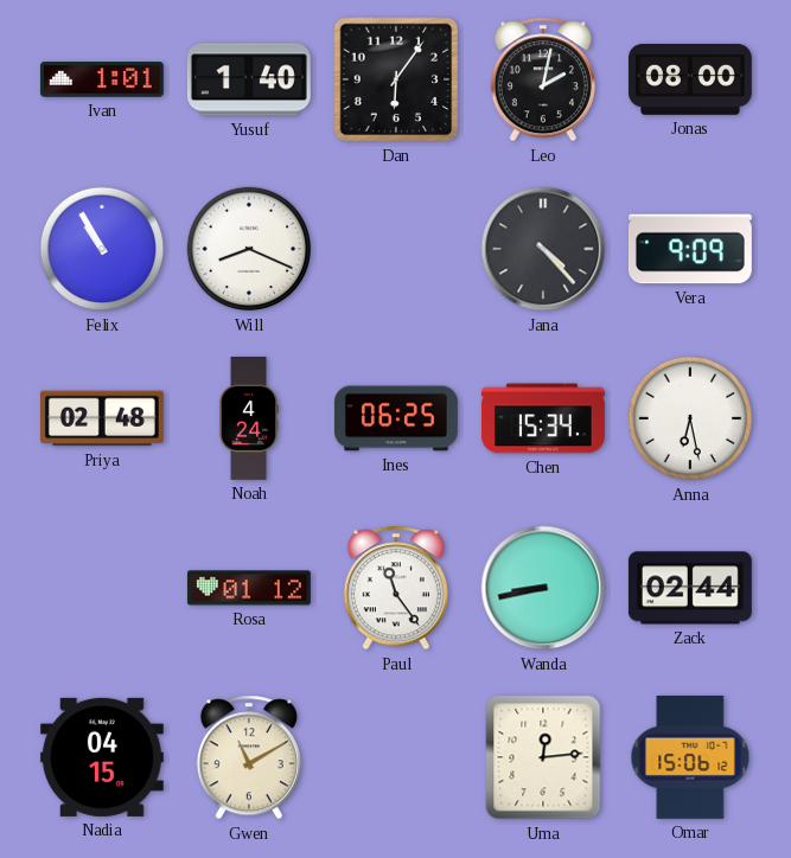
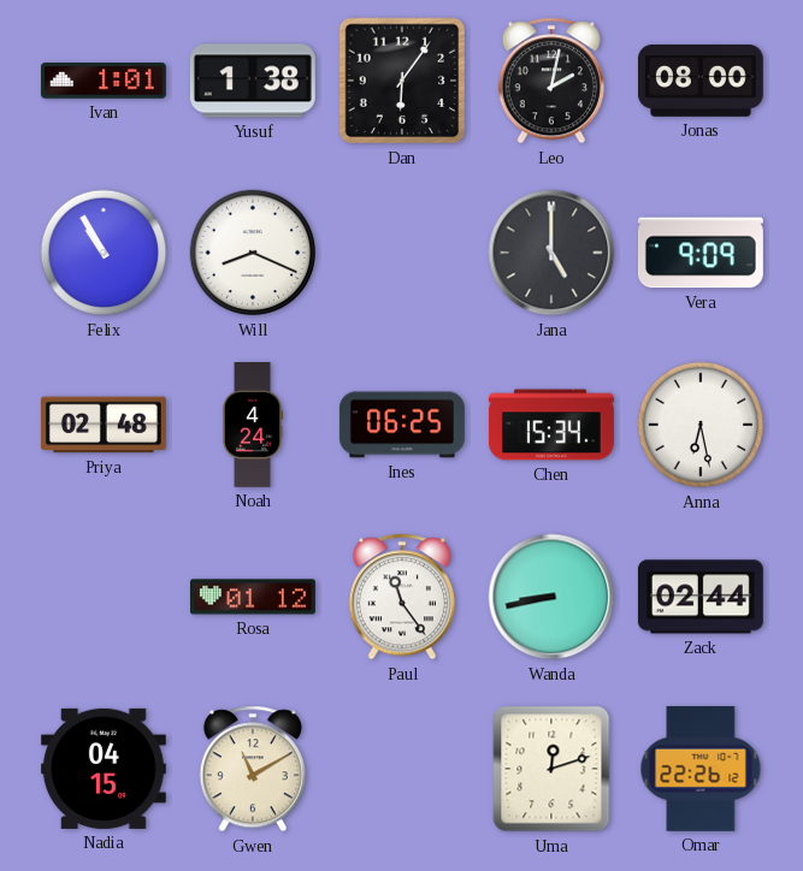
Yusuf: 1:40 -> 1:38
Jana: 4:23 -> 5:00
Uma: 12:14 -> 12:12
Omar: 15:06 -> 22:26
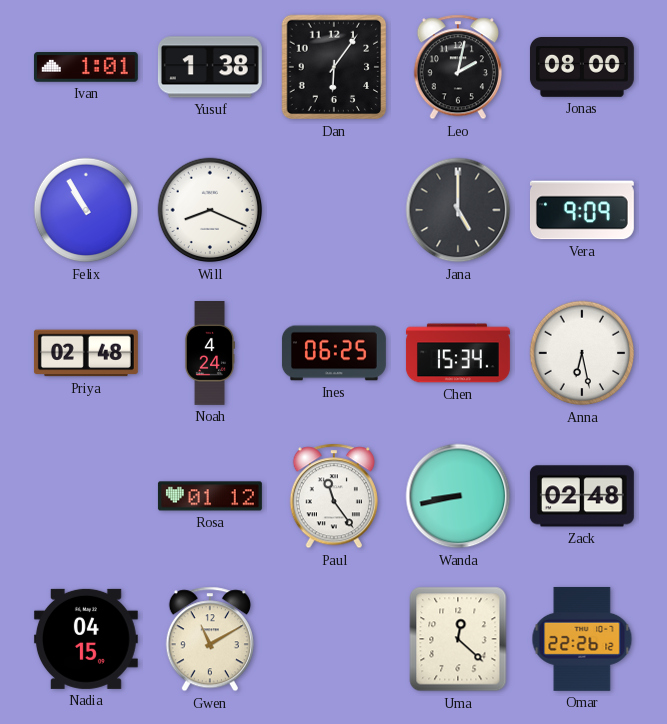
Zack: 02:44 -> 02:48
Uma: 12:12 -> 12:22
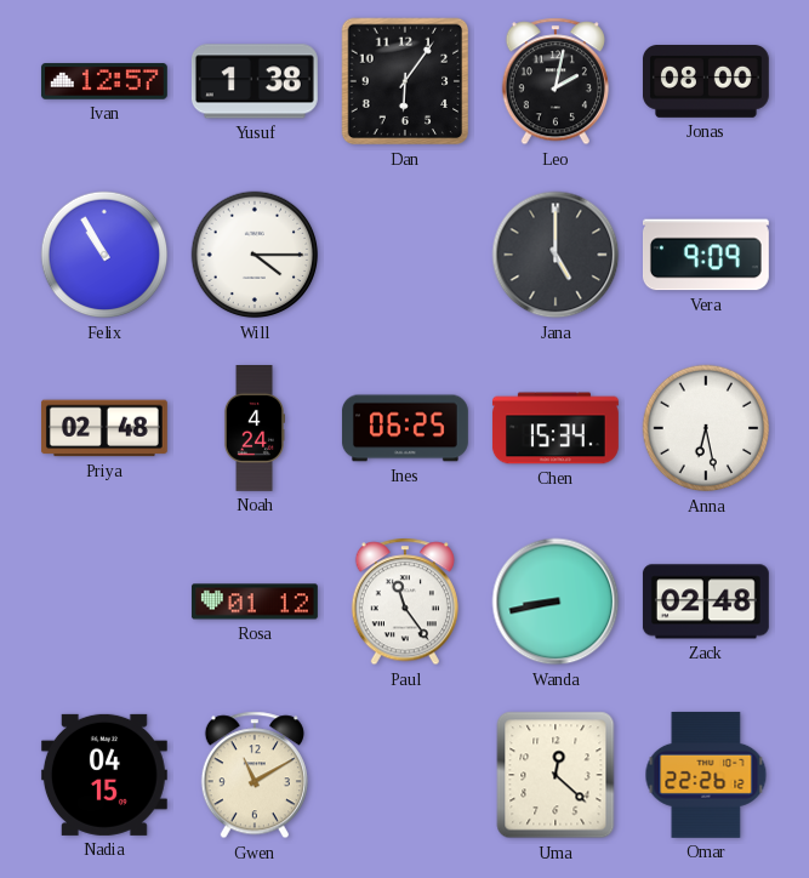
Ivan: 1:01 -> 12:57
Will: 8:19 -> 4:15
